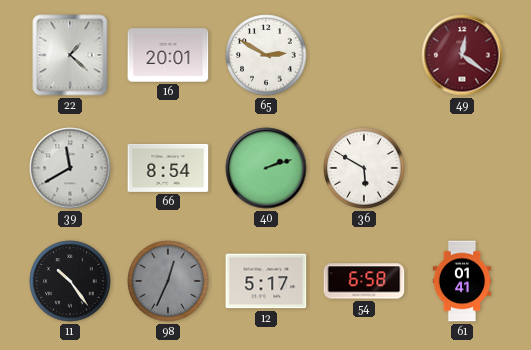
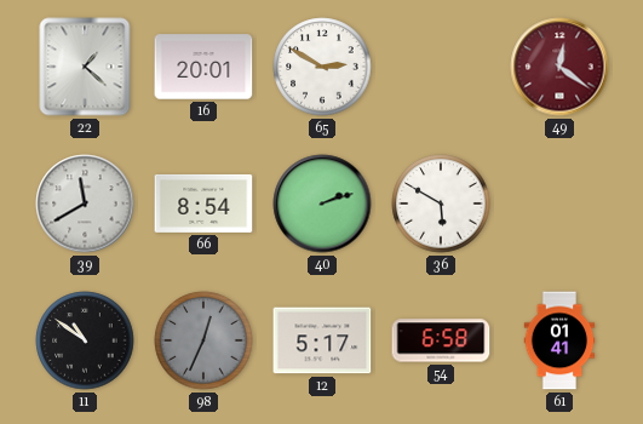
11: 10:24 -> 10:51
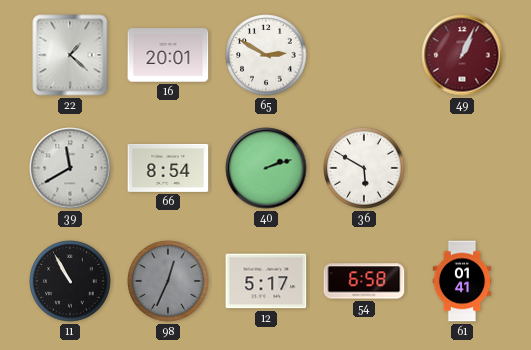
49: 12:21 -> 1:04
11: 10:51 -> 10:55
